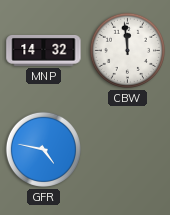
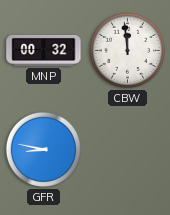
MNP: 14:32 -> 00:32
GFR: 4:47 -> 8:47
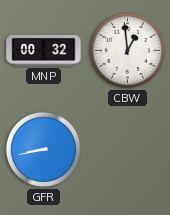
CBW: 11:59 -> 12:59
GFR: 8:47 -> 8:43
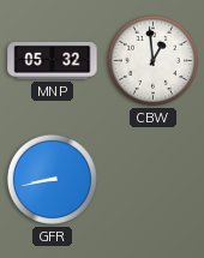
MNP: 00:32 -> 05:32
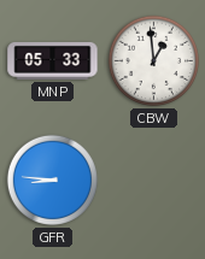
MNP: 05:32 -> 05:33
GFR: 8:43 -> 8:46
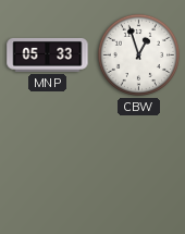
CBW: 12:59 -> 12:57
GFR: 8:46 -> none
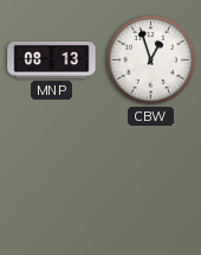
MNP: 05:33 -> 08:13
